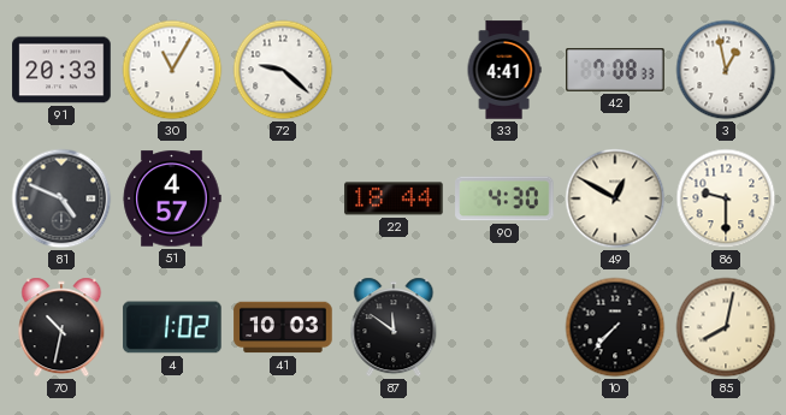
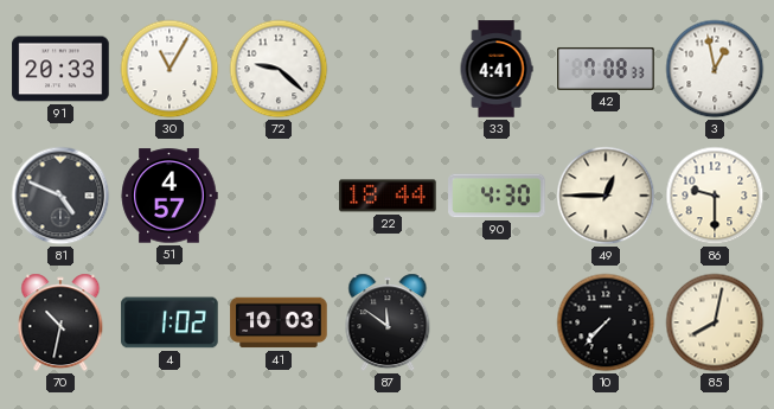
49: 12:50 -> 12:45
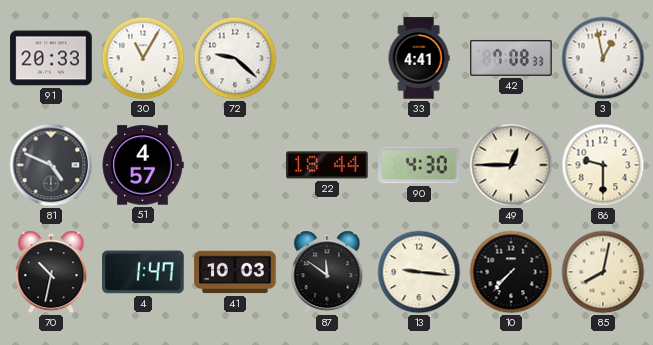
4: 1:02 -> 1:47
13: none -> 9:16
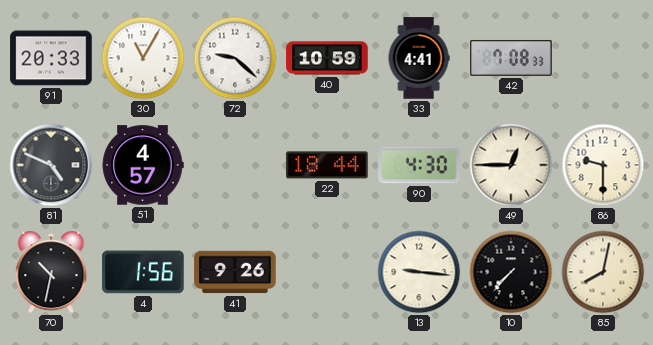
40: none -> 10:59
3: 12:58 -> none
4: 1:47 -> 1:56
41: 10:03 -> 9:26
87: 11:51 -> none
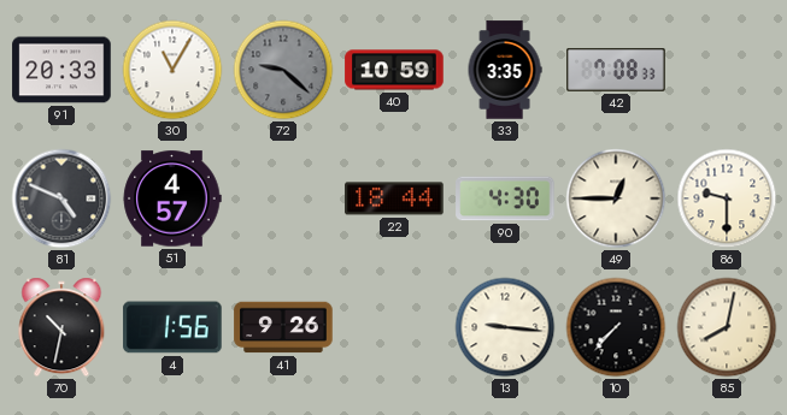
72 dial: white -> grey
33: 4:41 -> 3:35
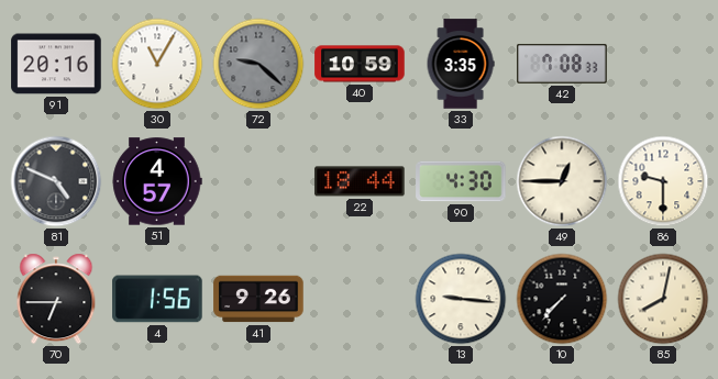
91: 20:33 -> 20:16
70: 10:32 -> 6:45
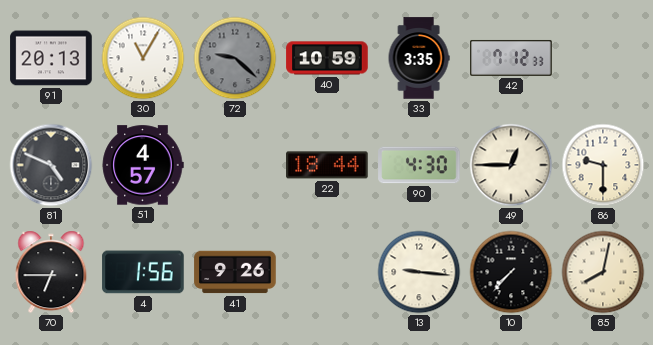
91: 20:16 -> 20:13
42: 7:08 -> 7:12
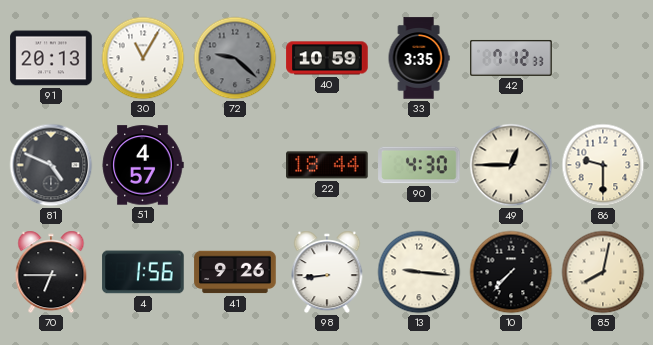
98: none -> 8:44
